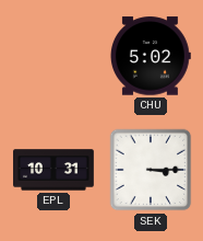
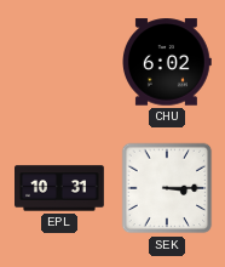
CHU: 5:02 -> 6:02
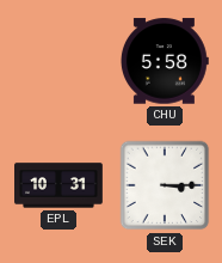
CHU: 6:02 -> 5:58
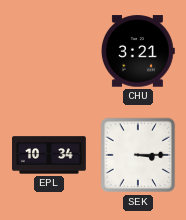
CHU: 5:58 -> 3:21
EPL: 10:31 -> 10:34
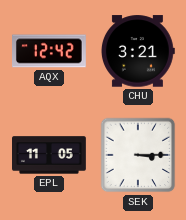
AQX: none -> 12:42
EPL: 10:34 -> 11:05
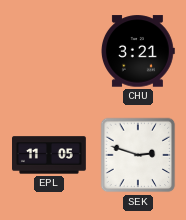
AQX: 12:42 -> none
SEK: 3:15 -> 2:48
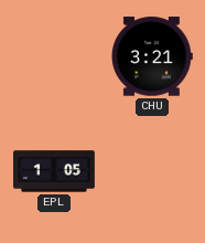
EPL: 11:05 -> 1:05
SEK: 2:48 -> none
